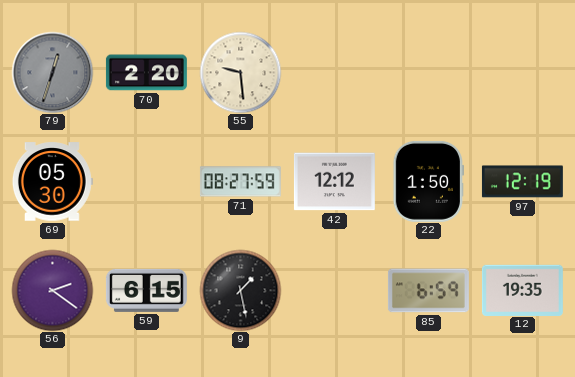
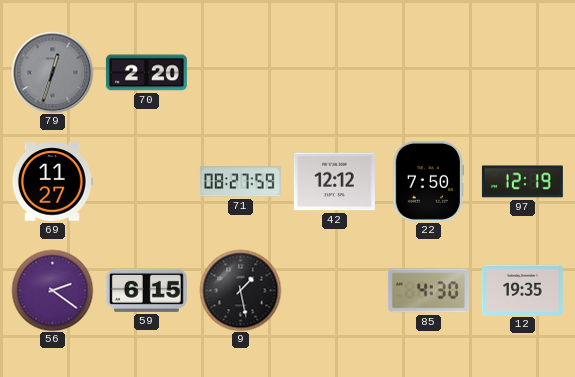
55: 9:29 -> none
69: 05:30 -> 11:27
22: 1:50 -> 7:50
85: 6:59 -> 4:30
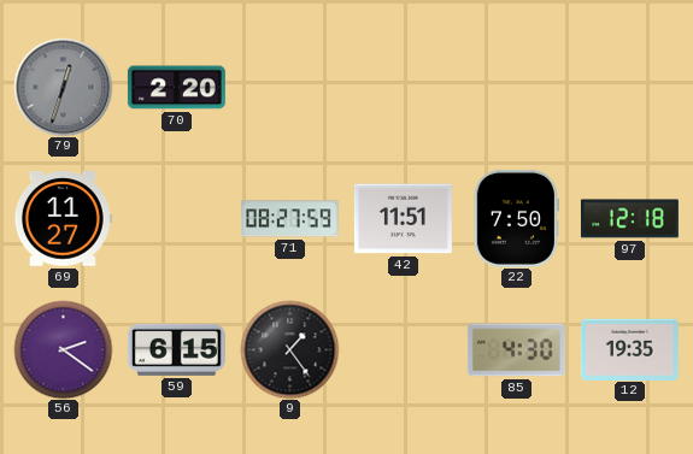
42: 12:12 -> 11:51
97: 12:19 -> 12:18
9: 1:28 -> 1:24
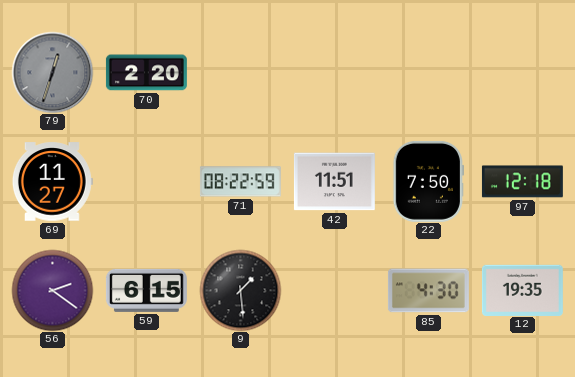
71: 08:27 -> 08:22
9: 1:24 -> 1:29
